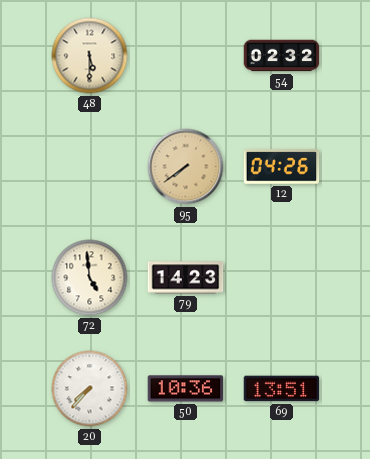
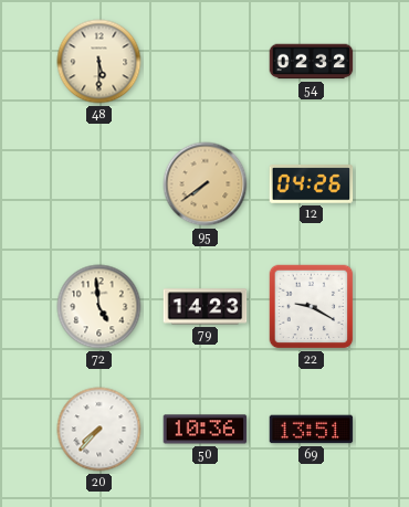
22: none -> 9:20
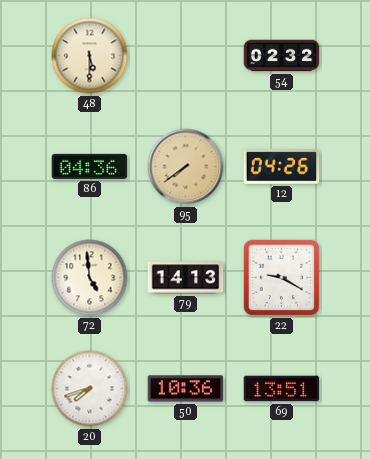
86: none -> 04:36
79: 14:23 -> 14:13
20: 7:37 -> 7:42
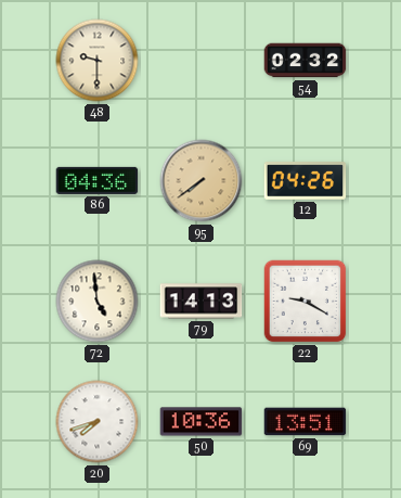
48: 5:30 -> 9:30
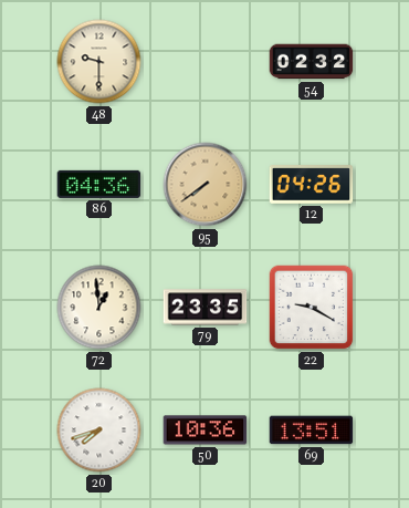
72: 4:59 -> 12:59
79: 14:13 -> 23:35
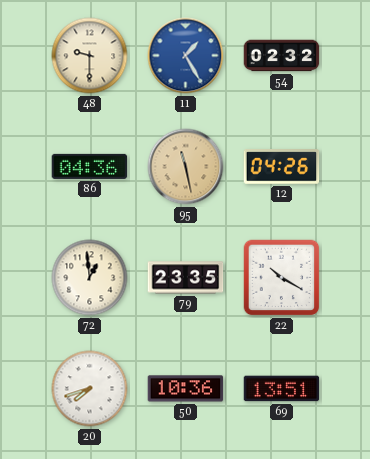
11: none -> 1:25
95: 7:39 -> 11:28
22: 9:20 -> 10:20
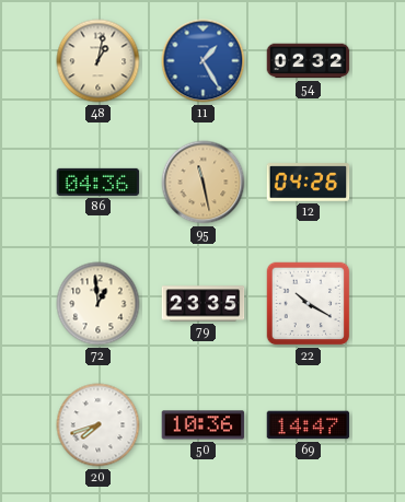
48: 9:30 -> 1:02
69: 13:51 -> 14:47
